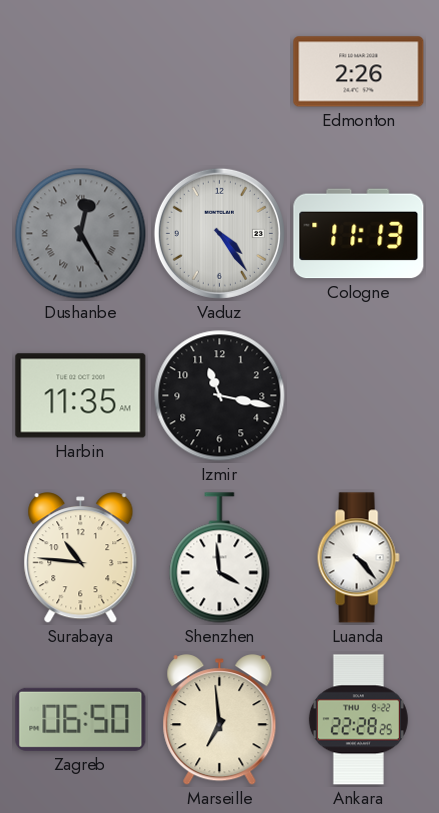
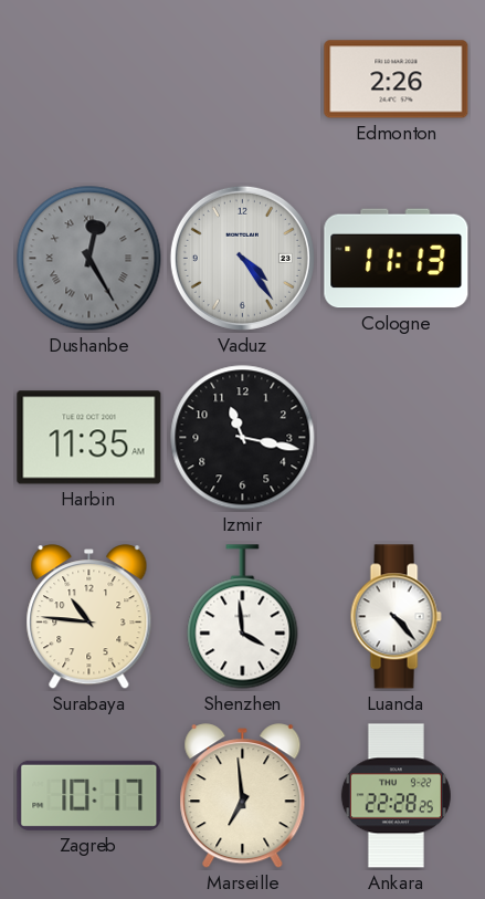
Zagreb: 06:50 -> 10:17
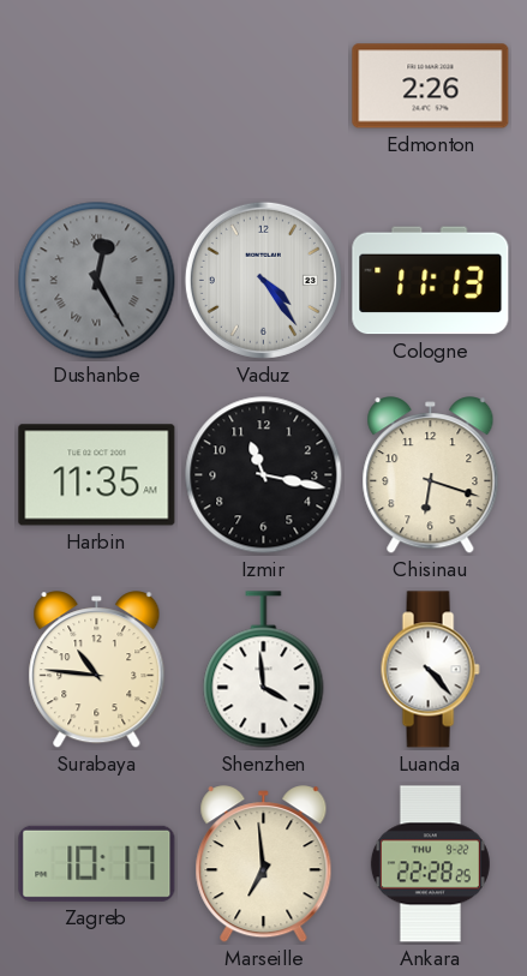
Chisinau: none -> 6:18
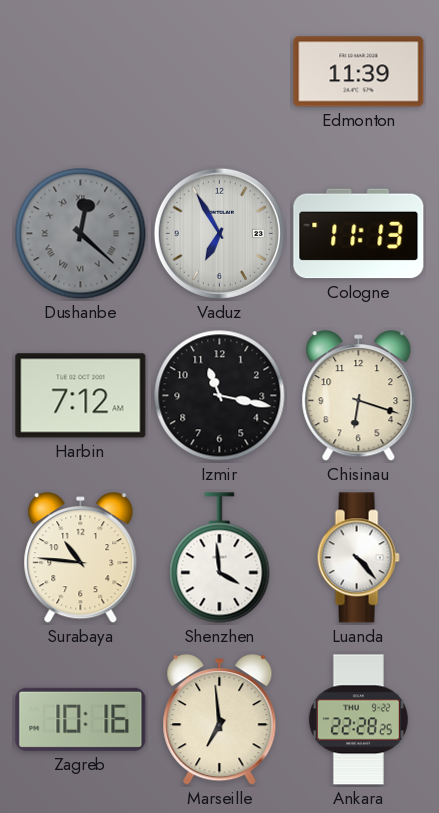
Edmonton: 2:26 -> 11:39
Dushanbe: 12:25 -> 12:22
Vaduz: 4:24 -> 6:55
Harbin: 11:35 -> 7:12
Zagreb: 10:17 -> 10:16
